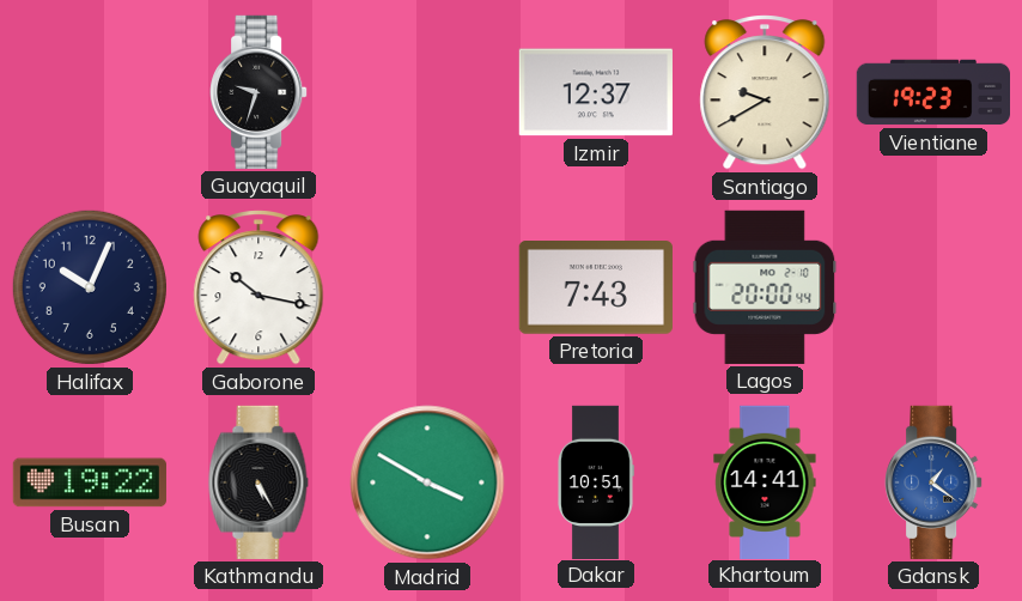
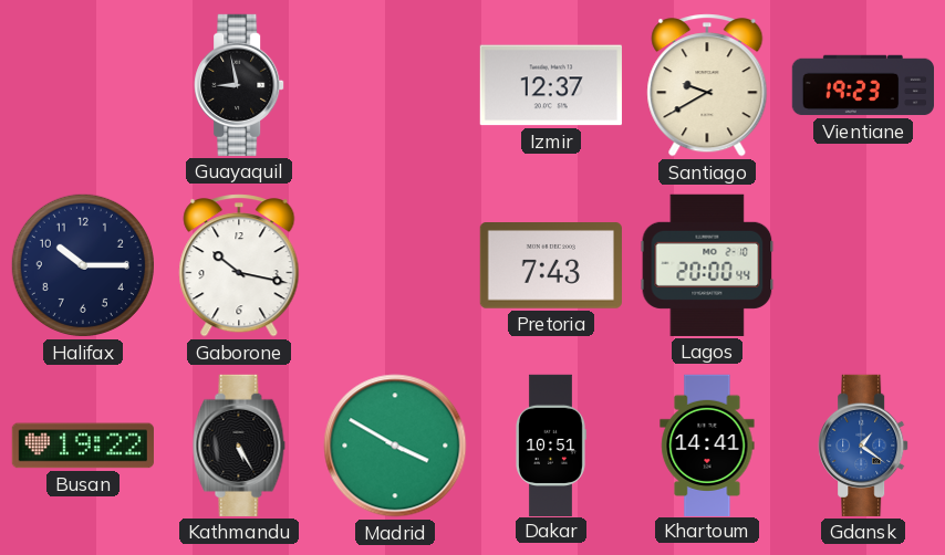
Guayaquil: 9:33 -> 8:58
Halifax: 10:04 -> 10:15
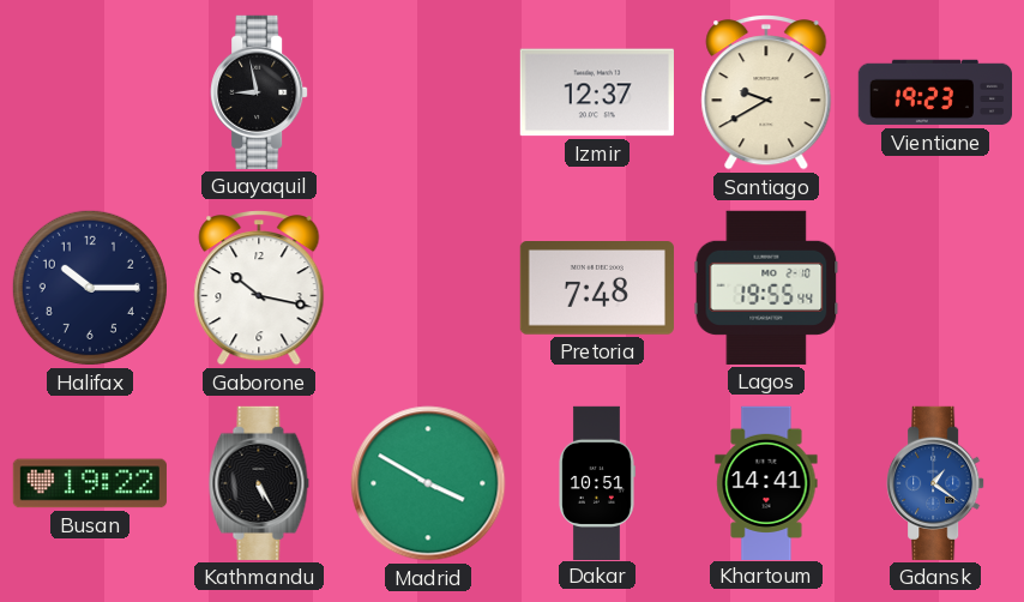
Pretoria: 7:43 -> 7:48
Lagos: 20:00 -> 19:55
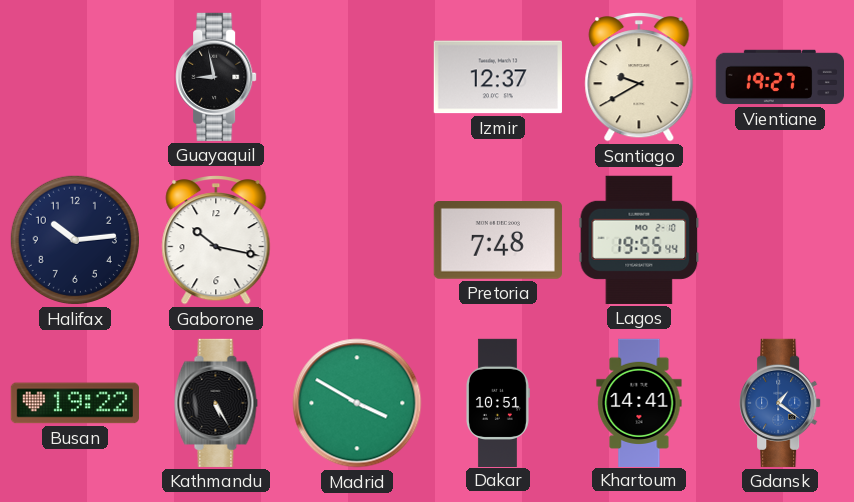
Vientiane: 19:23 -> 19:27
Halifax: 10:15 -> 10:14
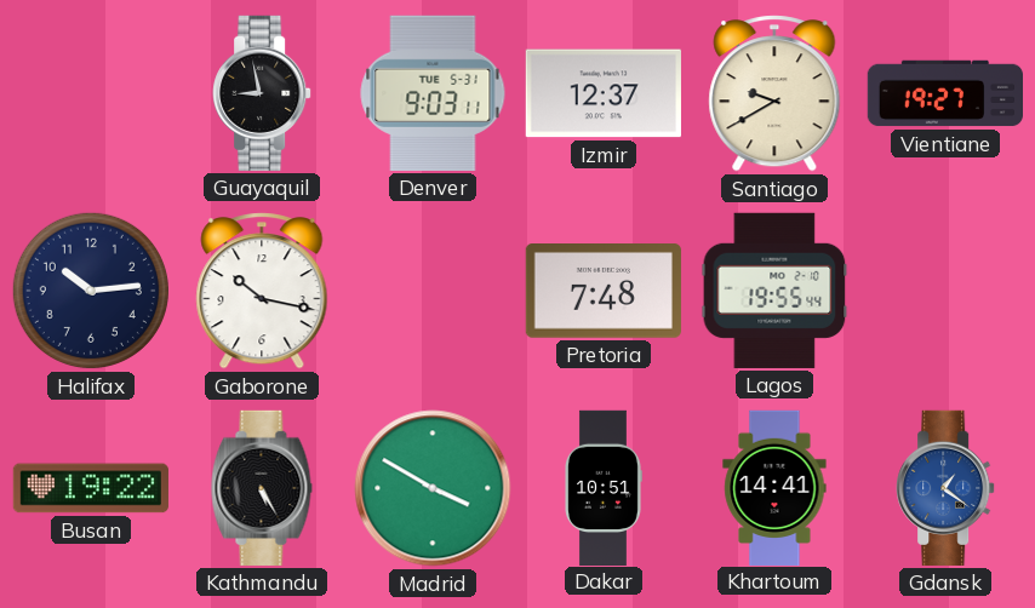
Denver: none -> 9:03
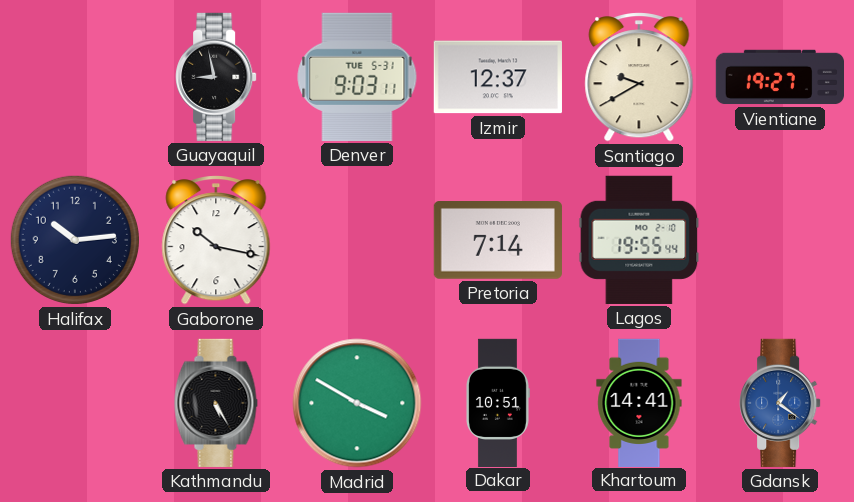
Pretoria: 7:48 -> 7:14
Busan: 19:22 -> none
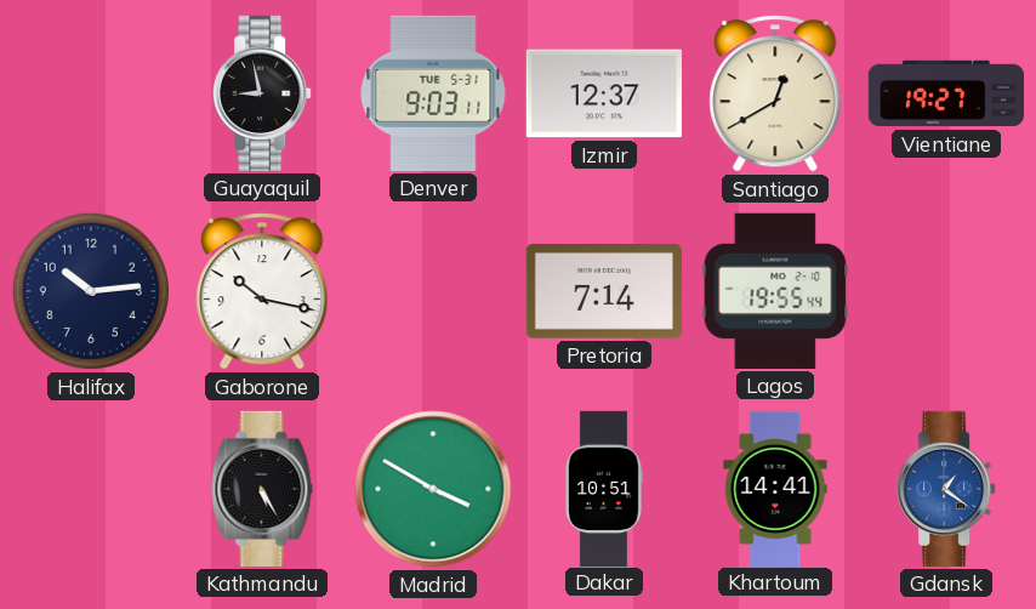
Santiago: 9:40 -> 12:40
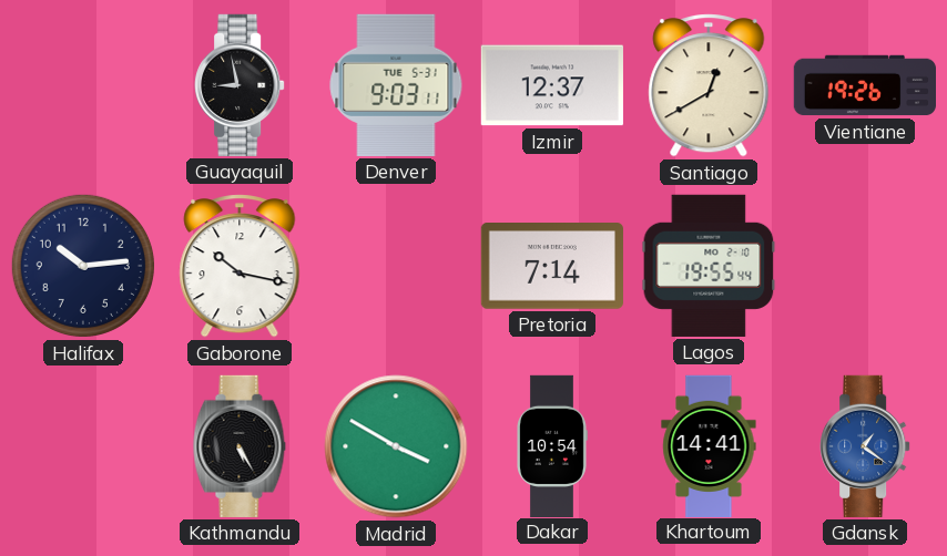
Vientiane: 19:27 -> 19:26
Dakar: 10:51 -> 10:54
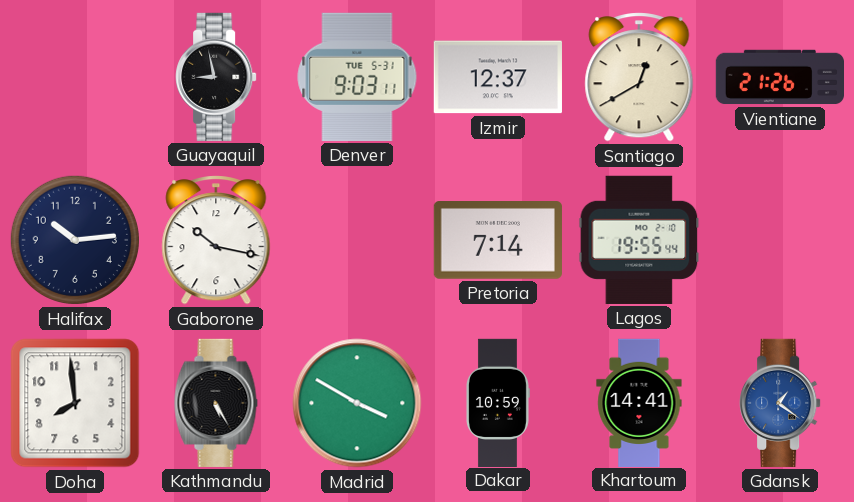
Vientiane: 19:26 -> 21:26
Doha: none -> 7:59
Dakar: 10:54 -> 10:59
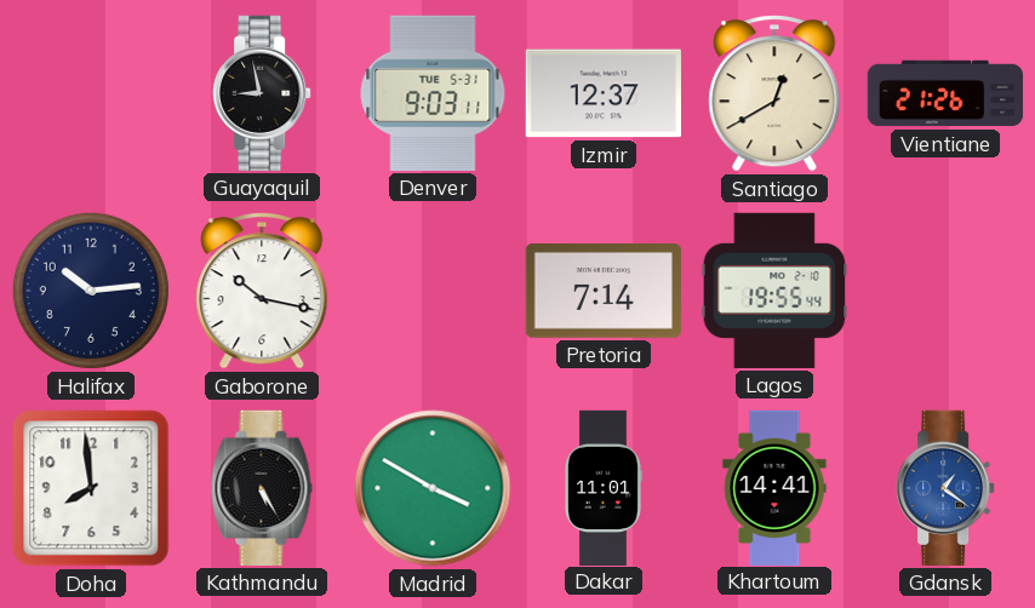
Dakar: 10:59 -> 11:01
